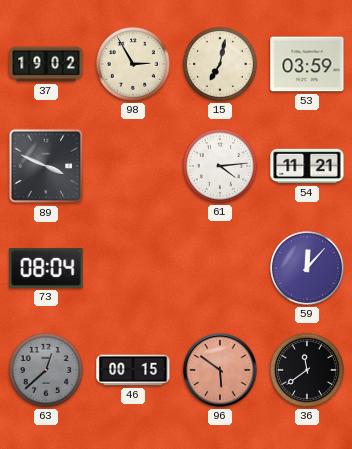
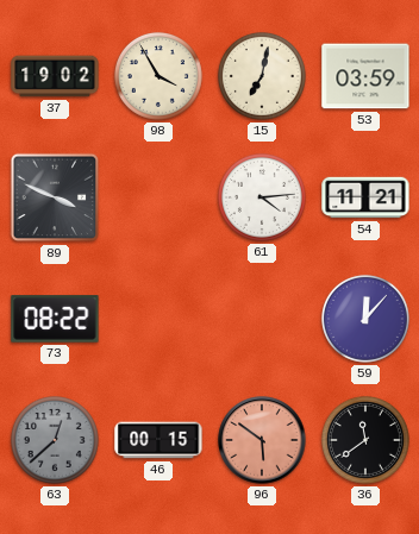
98: 2:55 -> 3:55
73: 08:04 -> 08:22
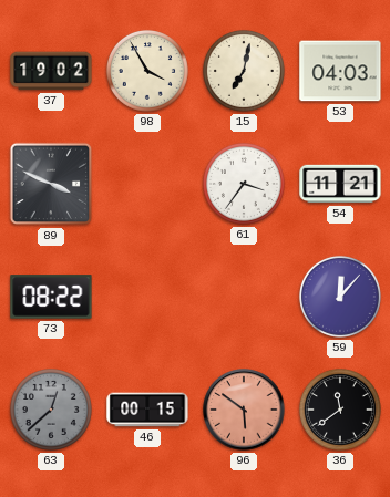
53: 03:59 -> 04:03
61: 4:14 -> 3:36
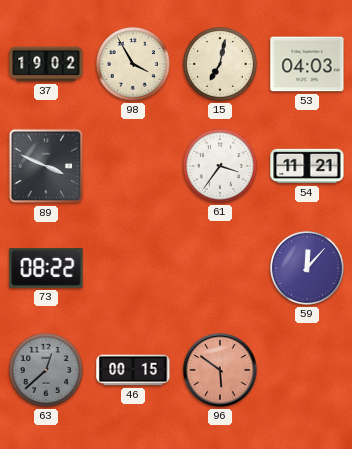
36: 11:39 -> none
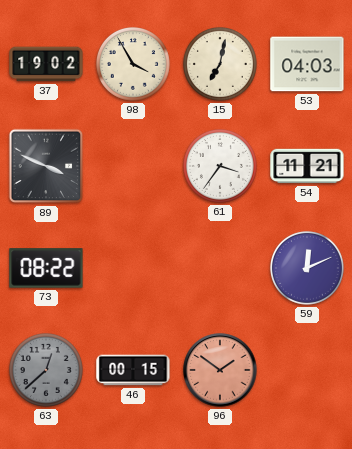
59: 12:07 -> 12:11
96: 5:51 -> 1:51
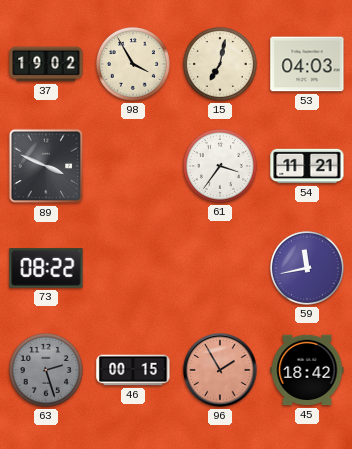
59: 12:11 -> 11:43
63: 12:38 -> 2:27
96: 1:51 -> 1:55
45: none -> 18:42
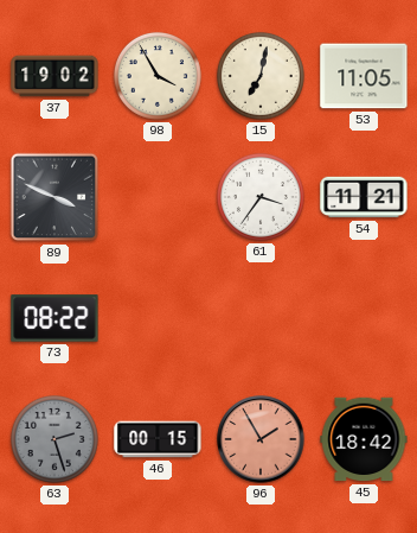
53: 04:03 -> 11:05
59: 11:43 -> none
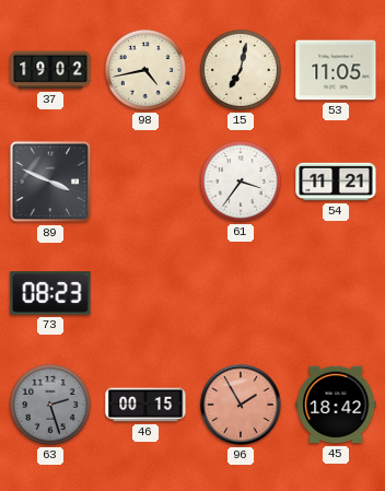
98: 3:55 -> 4:43
73: 08:22 -> 08:23
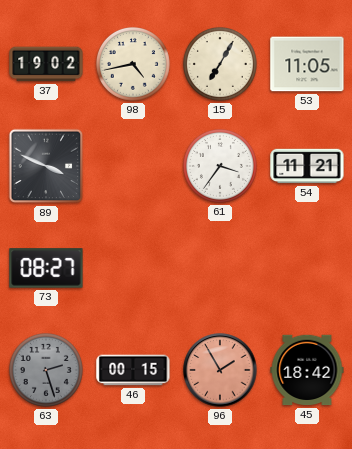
15: 7:02 -> 7:05
73: 08:23 -> 08:27
